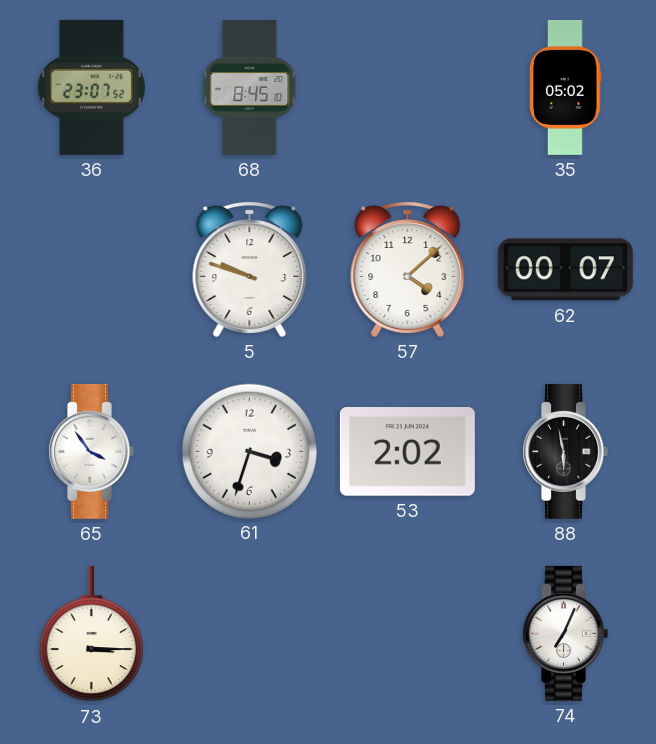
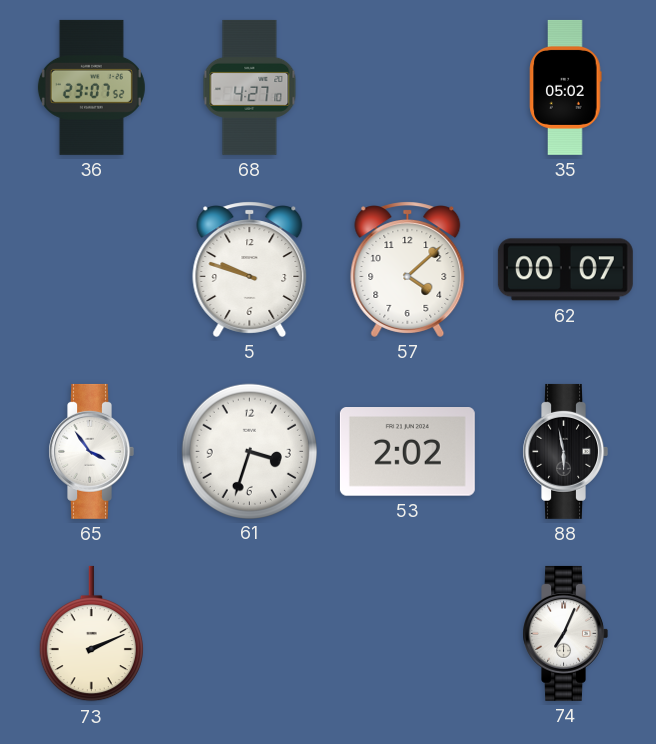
68: 8:45 -> 4:27
73: 3:15 -> 2:11
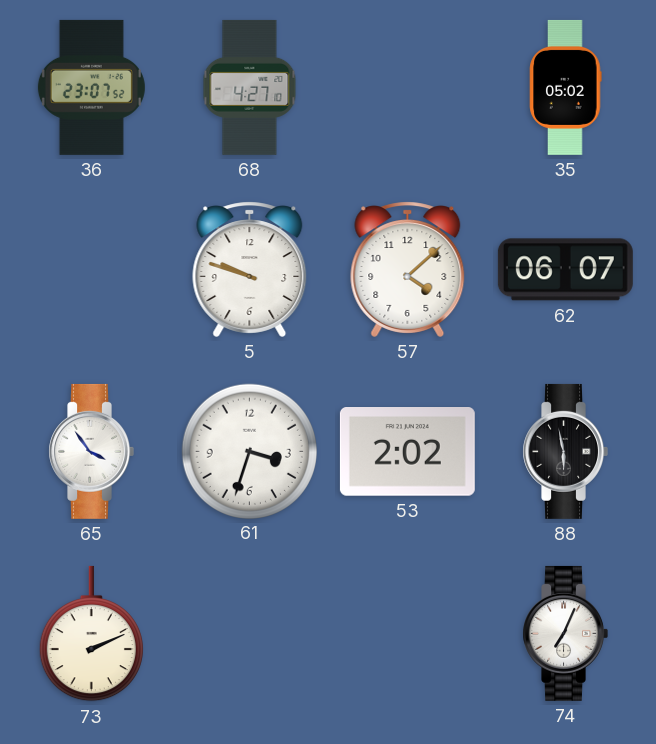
62: 00:07 -> 06:07
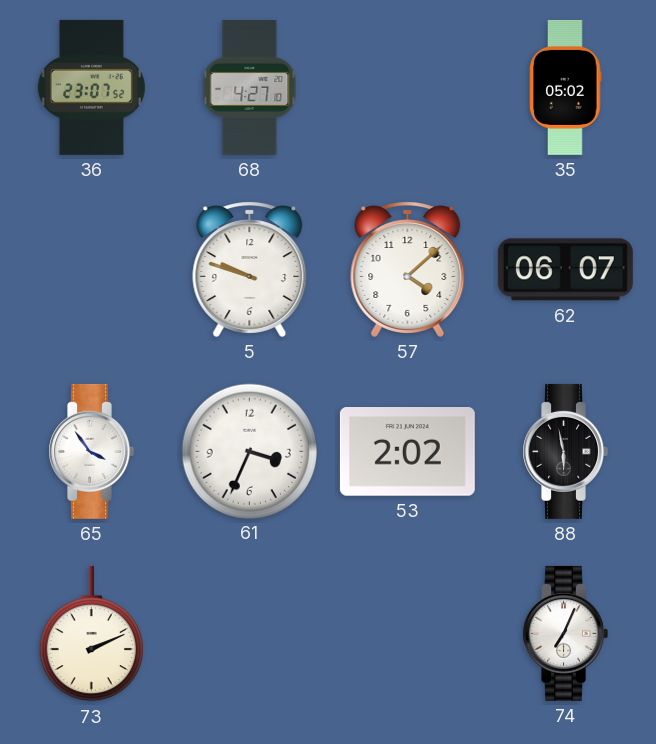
61: 3:33 -> 3:34
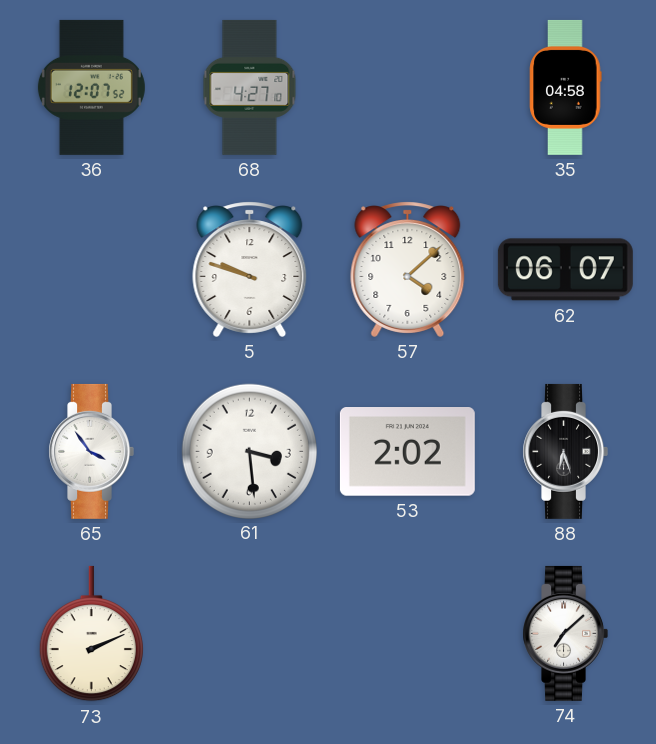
36: 23:07 -> 12:07
35: 05:02 -> 04:58
61: 3:34 -> 3:29
88: 5:58 -> 6:27
74: 7:04 -> 7:08
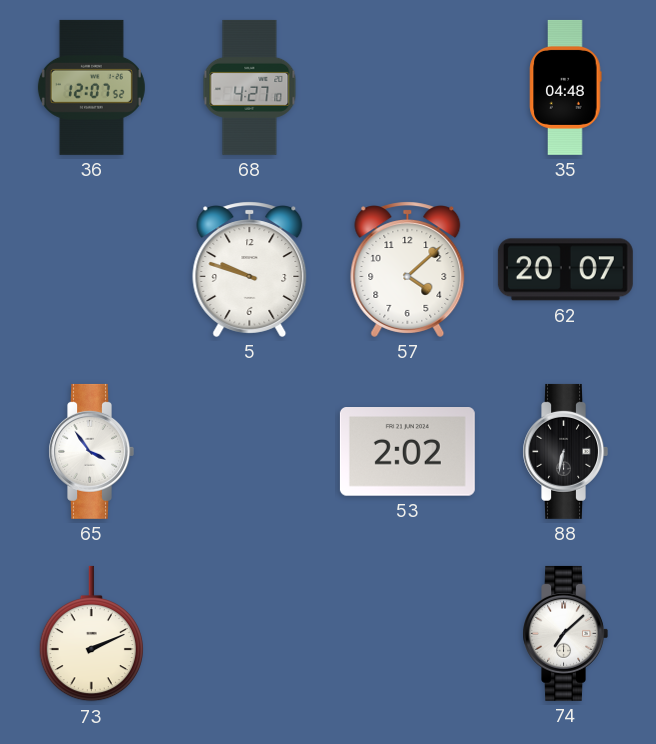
35: 04:58 -> 04:48
62: 06:07 -> 20:07
61: 3:29 -> none
88: 6:27 -> 6:32
